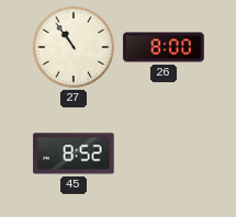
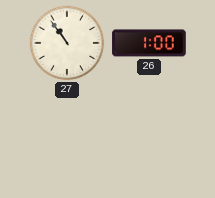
26: 8:00 -> 1:00
45: 8:52 -> none
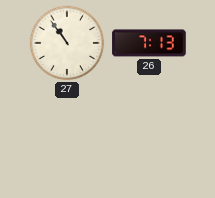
26: 1:00 -> 7:13
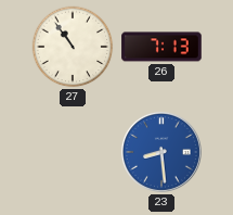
23: none -> 8:29
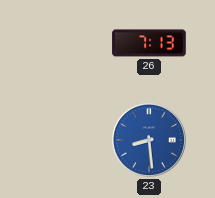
27: 10:54 -> none
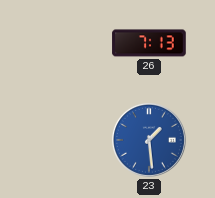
23: 8:29 -> 1:29
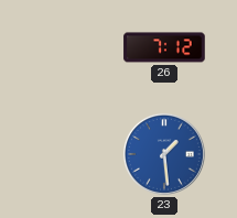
26: 7:13 -> 7:12
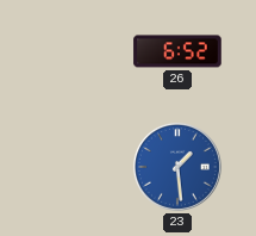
26: 7:12 -> 6:52
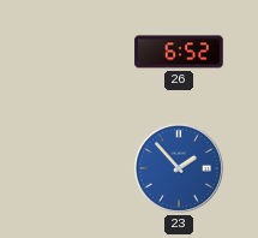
23: 1:29 -> 1:53
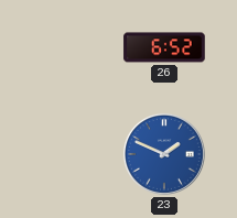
23: 1:53 -> 1:49
